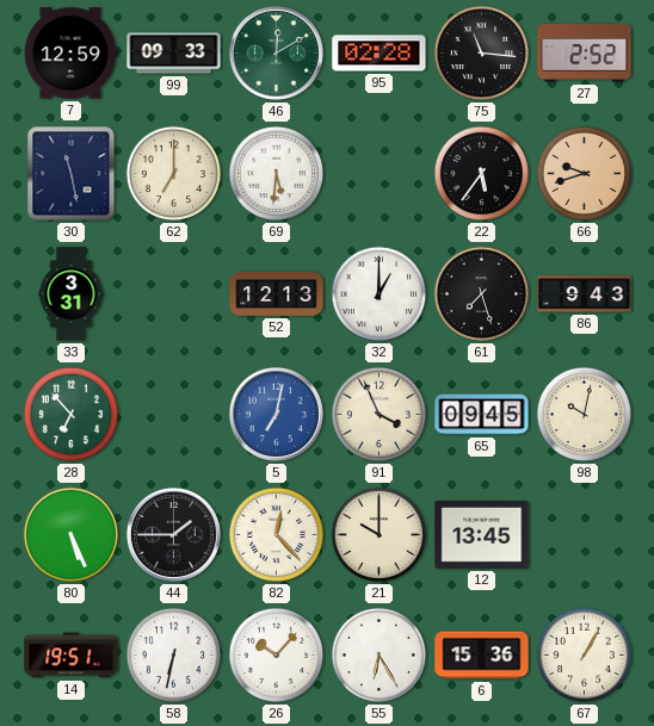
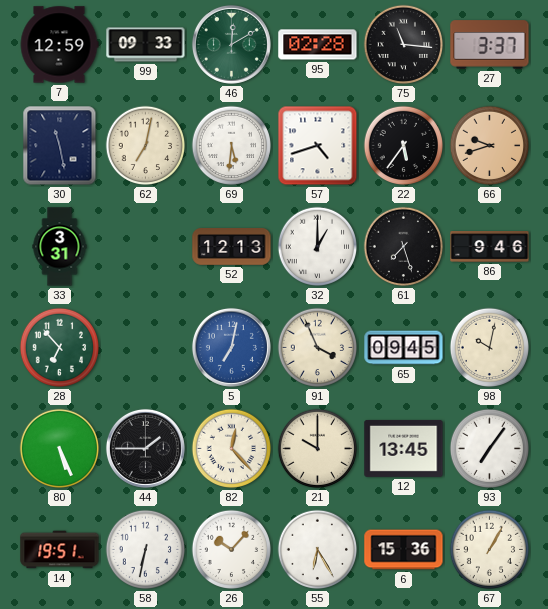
27: 2:52 -> 3:37
62: 7:00 -> 7:02
57: none -> 4:42
86: 9:43 -> 9:46
93: none -> 7:06
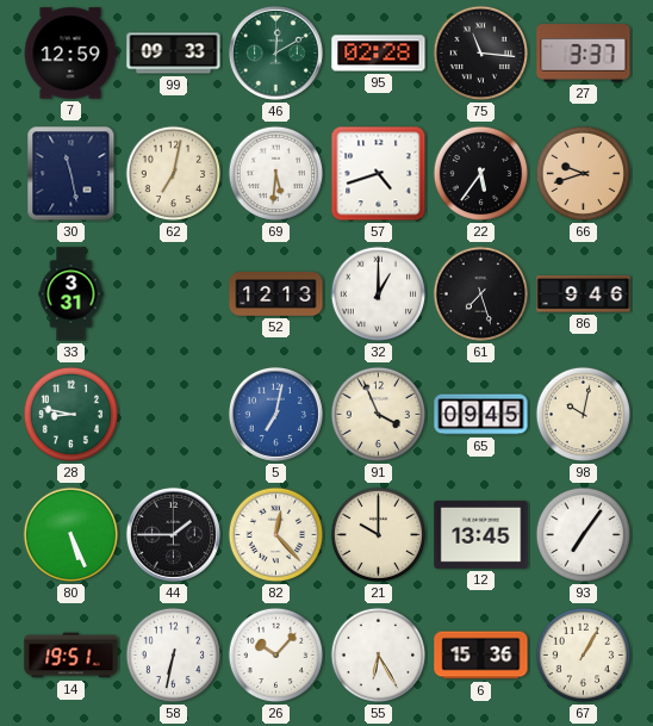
28: 6:53 -> 8:47
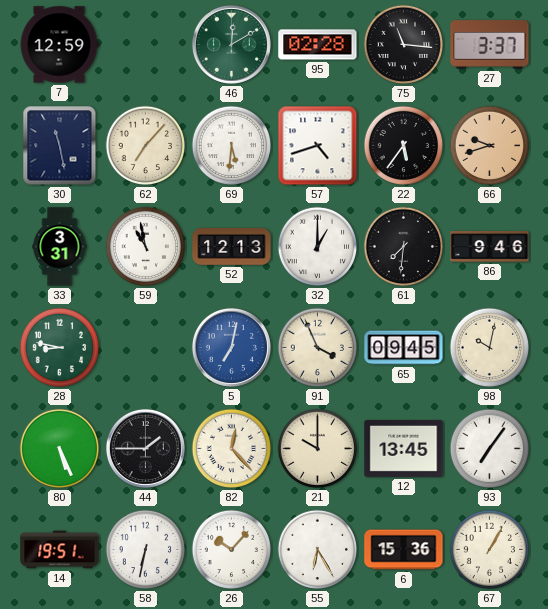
99: 09:33 -> none
62: 7:02 -> 7:07
59: none -> 10:58
61: 7:27 -> 7:31
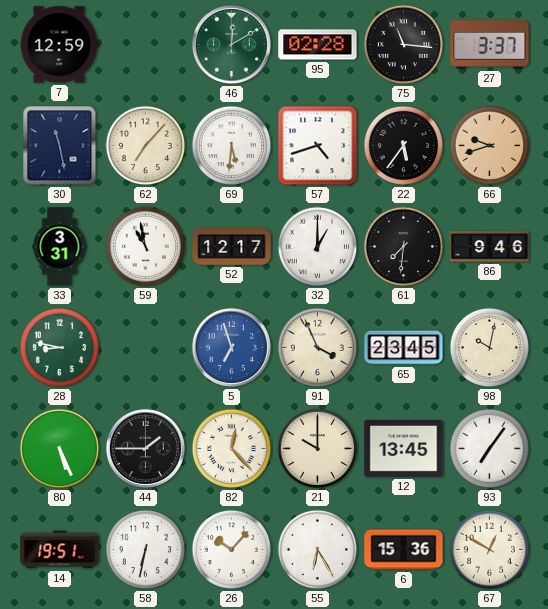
52: 12:13 -> 12:17
5: 7:02 -> 6:57
65: 09:45 -> 23:45
67: 1:05 -> 12:50
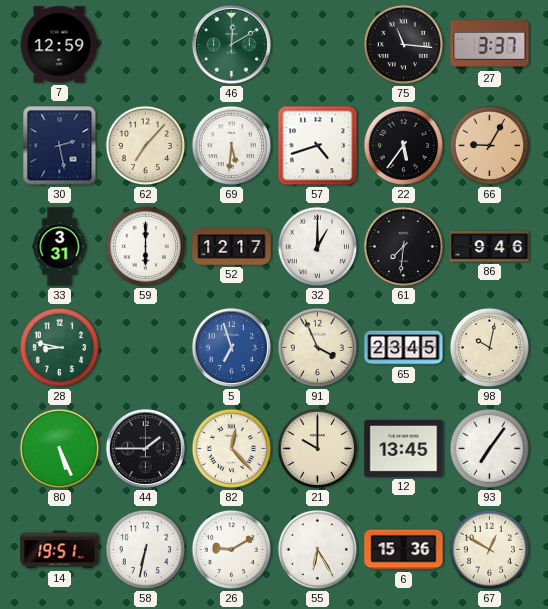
95: 02:28 -> none
30: 11:28 -> 2:28
66: 9:42 -> 9:05
59: 10:58 -> 6:00
26: 10:07 -> 9:10
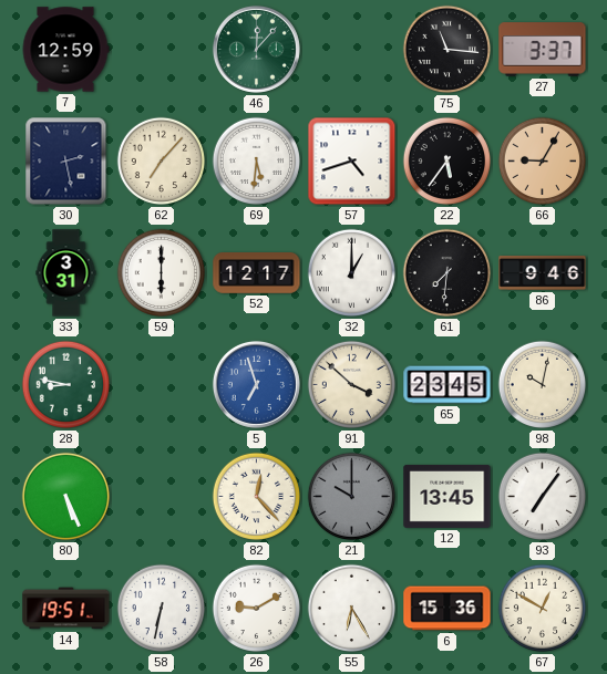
46: 12:10 -> 12:07
91: 3:56 -> 3:52
44: 1:45 -> none
21 dial: cream -> grey
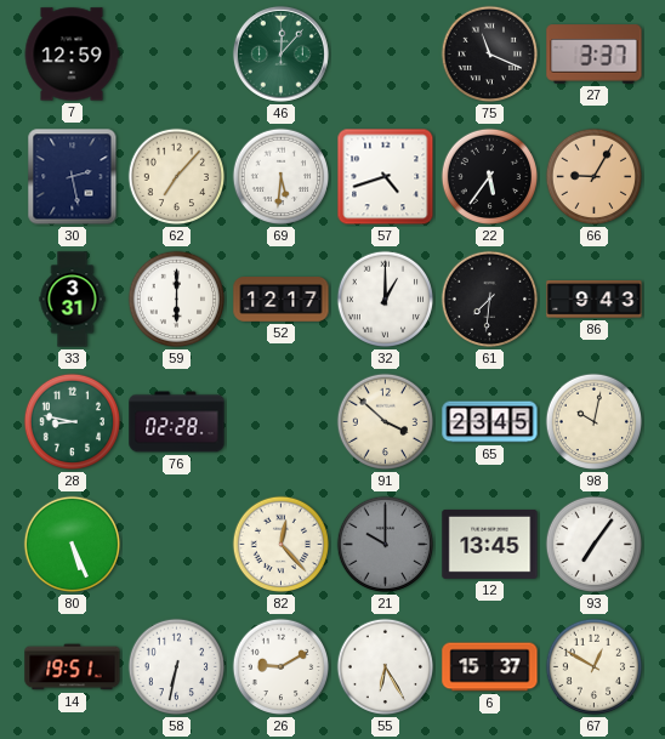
75: 11:16 -> 11:19
86: 9:46 -> 9:43
76: none -> 02:28
5: 6:57 -> none
6: 15:36 -> 15:37
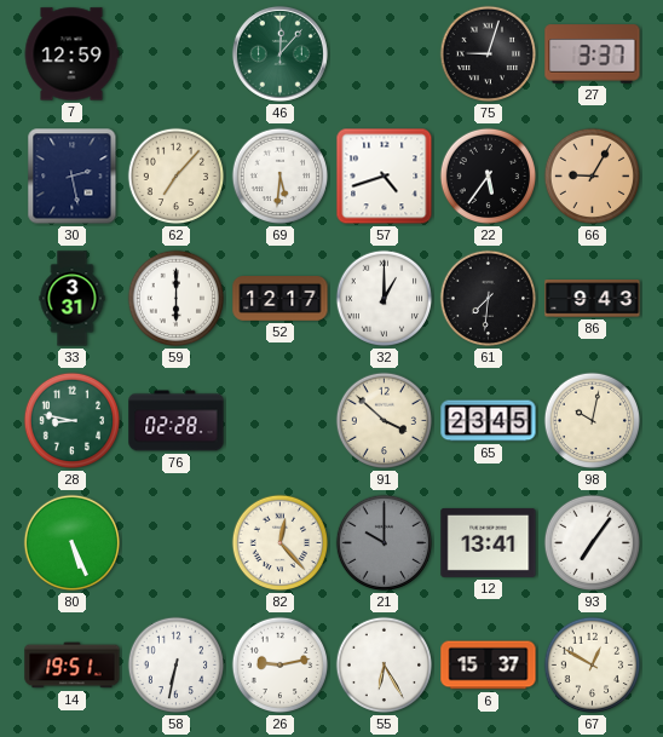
75: 11:19 -> 9:03
12: 13:45 -> 13:41
26: 9:10 -> 9:13
